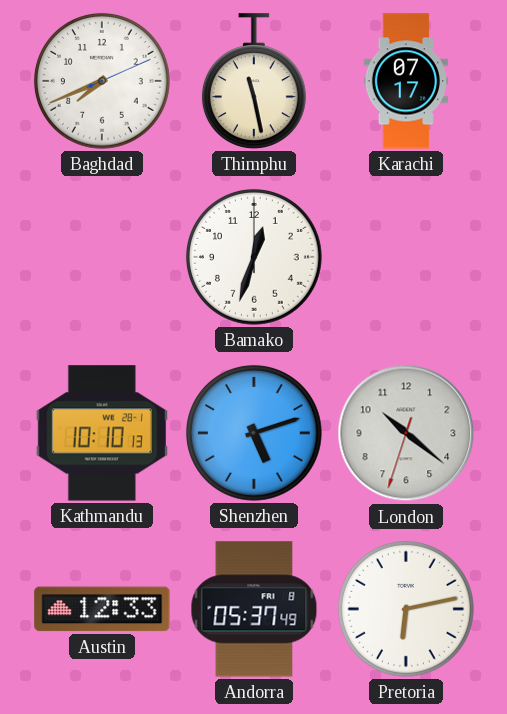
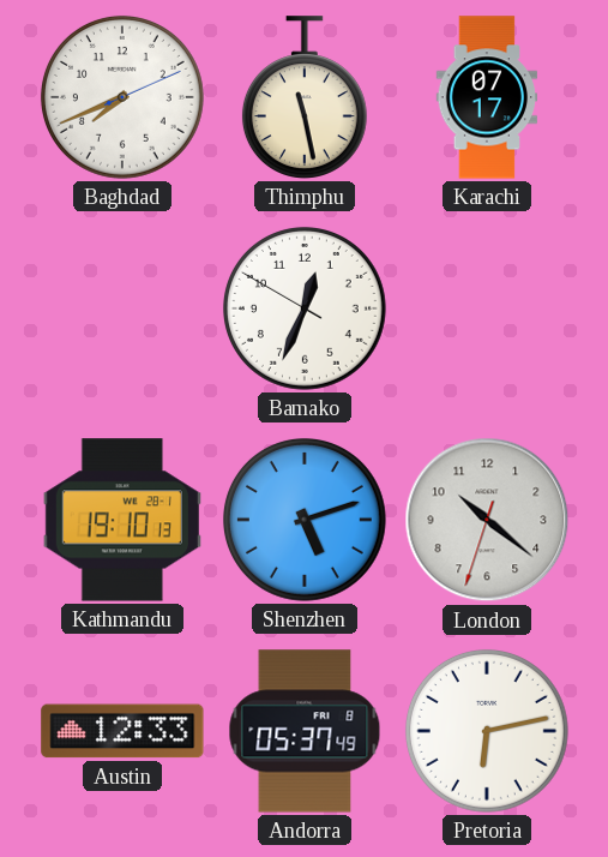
Bamako: 12:33:00 -> 12:33:50
Kathmandu: 10:10 -> 19:10
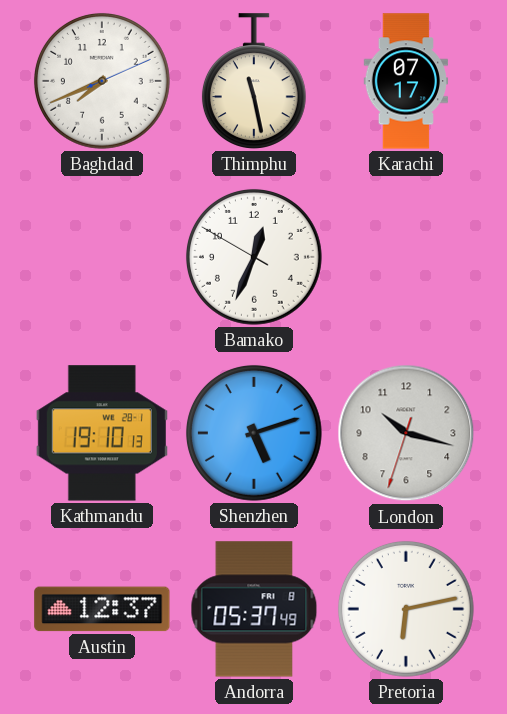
London: 10:21 -> 10:17
Austin: 12:33 -> 12:37
